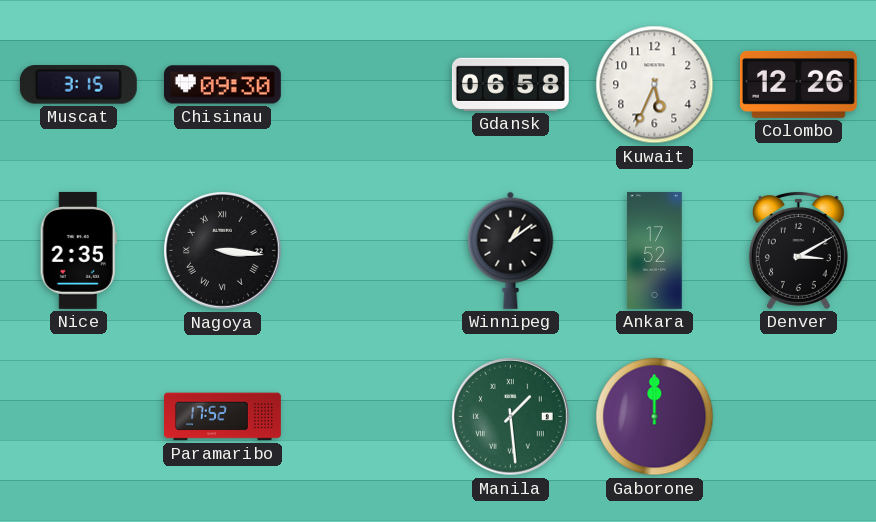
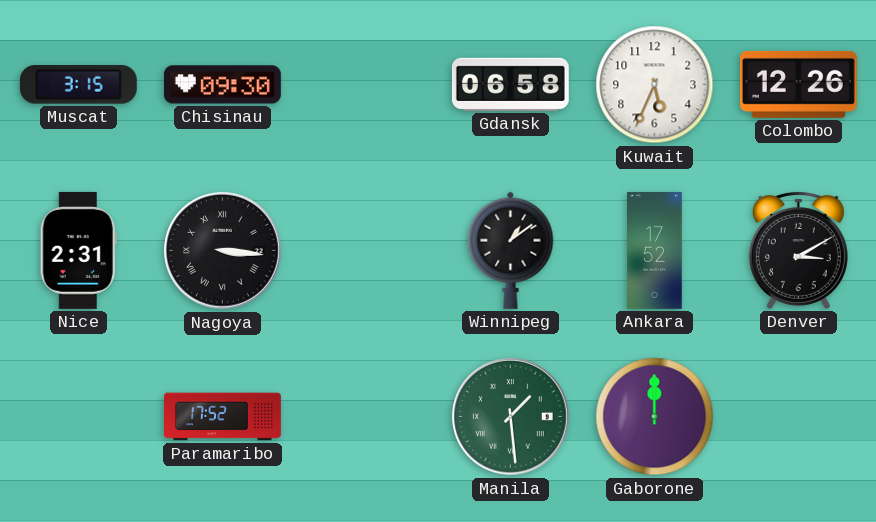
Nice: 2:35 -> 2:31
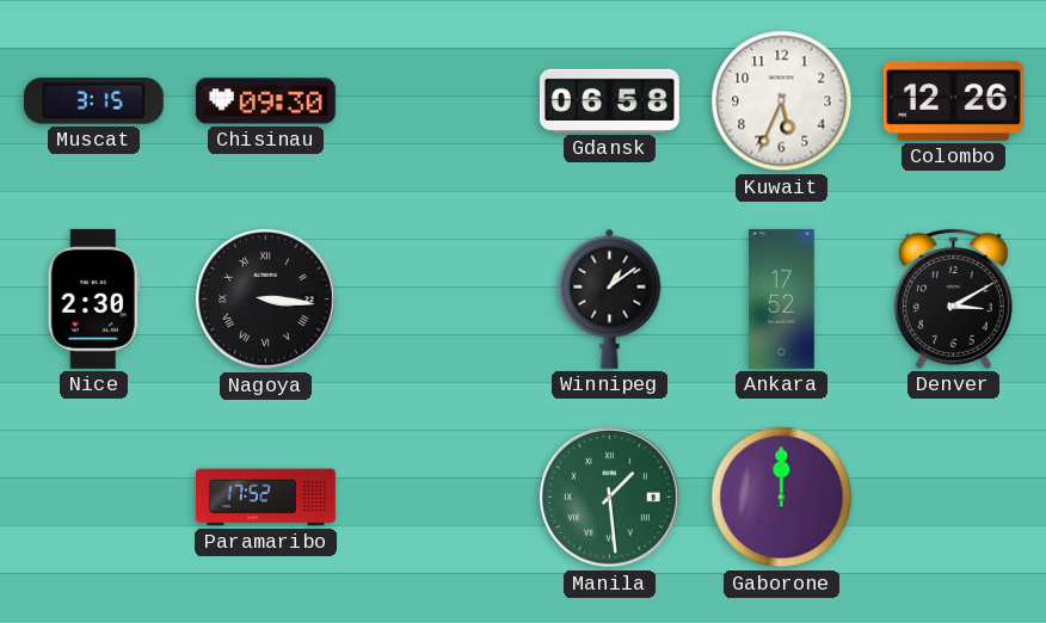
Nice: 2:31 -> 2:30
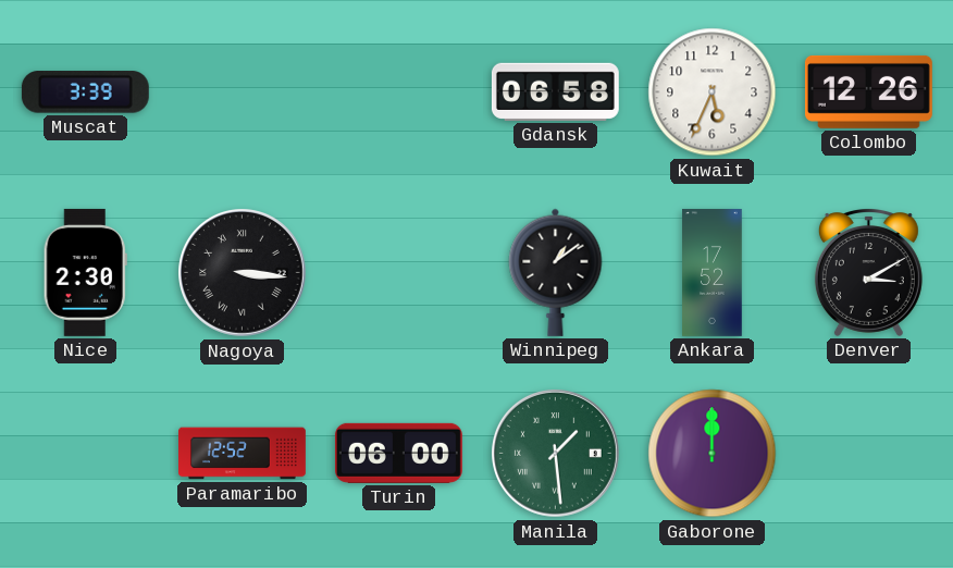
Muscat: 3:15 -> 3:39
Chisinau: 09:30 -> none
Paramaribo: 17:52 -> 12:52
Turin: none -> 06:00
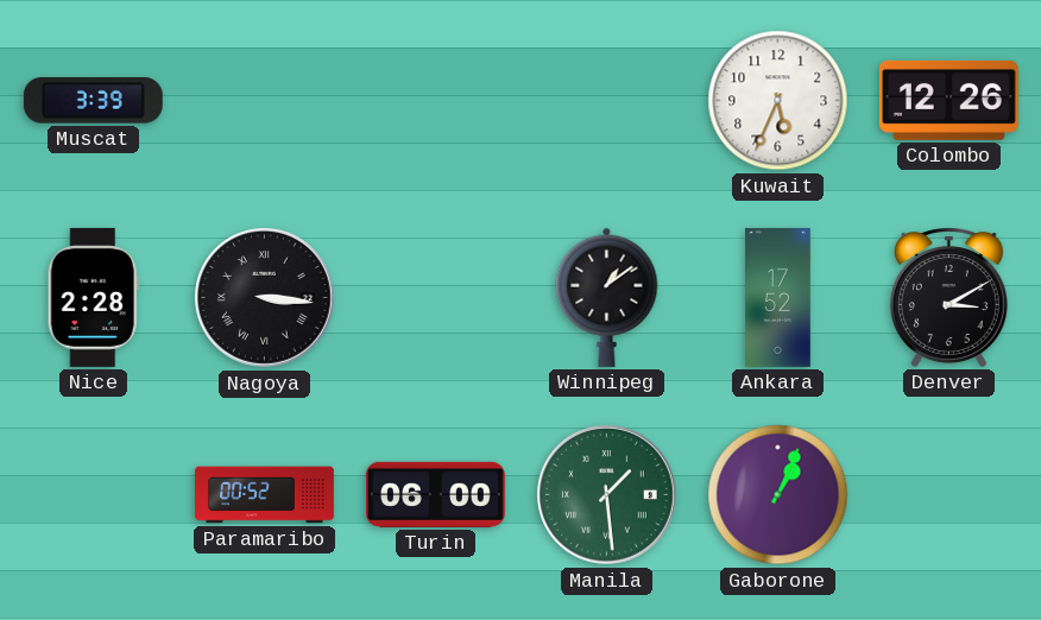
Gdansk: 06:58 -> none
Nice: 2:30 -> 2:28
Paramaribo: 12:52 -> 00:52
Gaborone: 12:00 -> 1:04
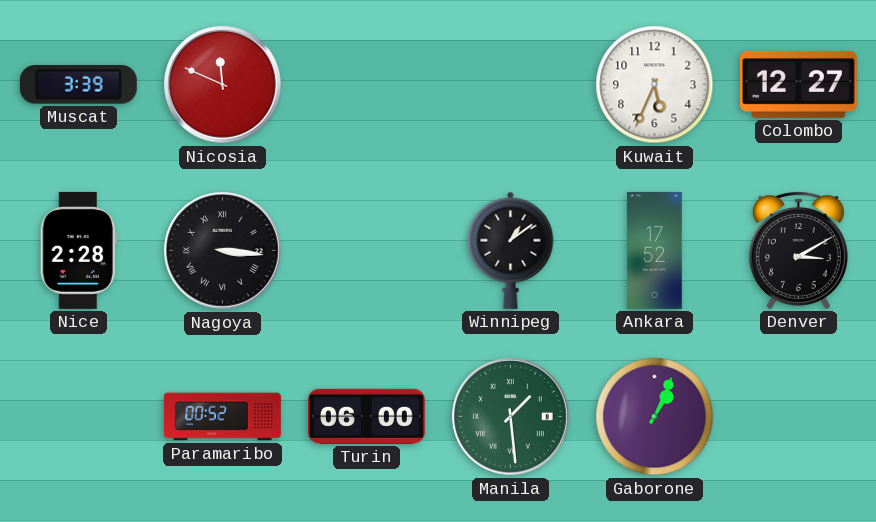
Nicosia: none -> 11:49
Colombo: 12:26 -> 12:27
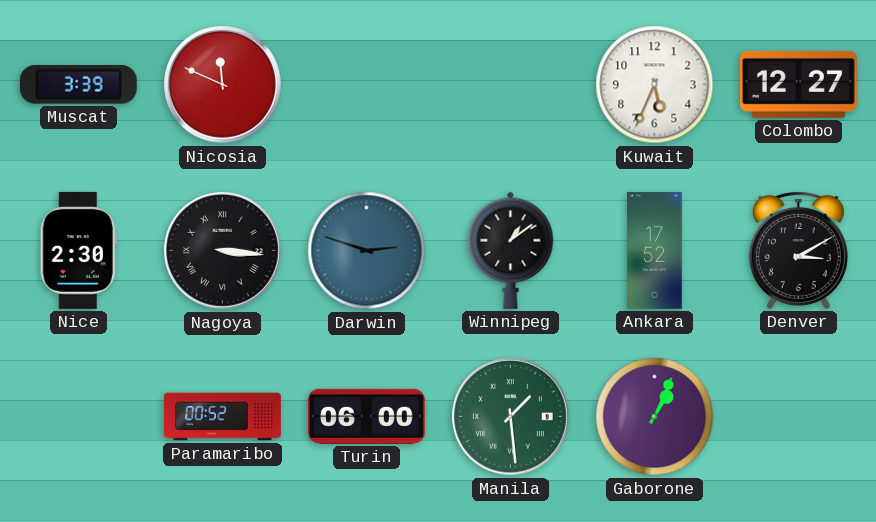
Nice: 2:28 -> 2:30
Darwin: none -> 2:48
